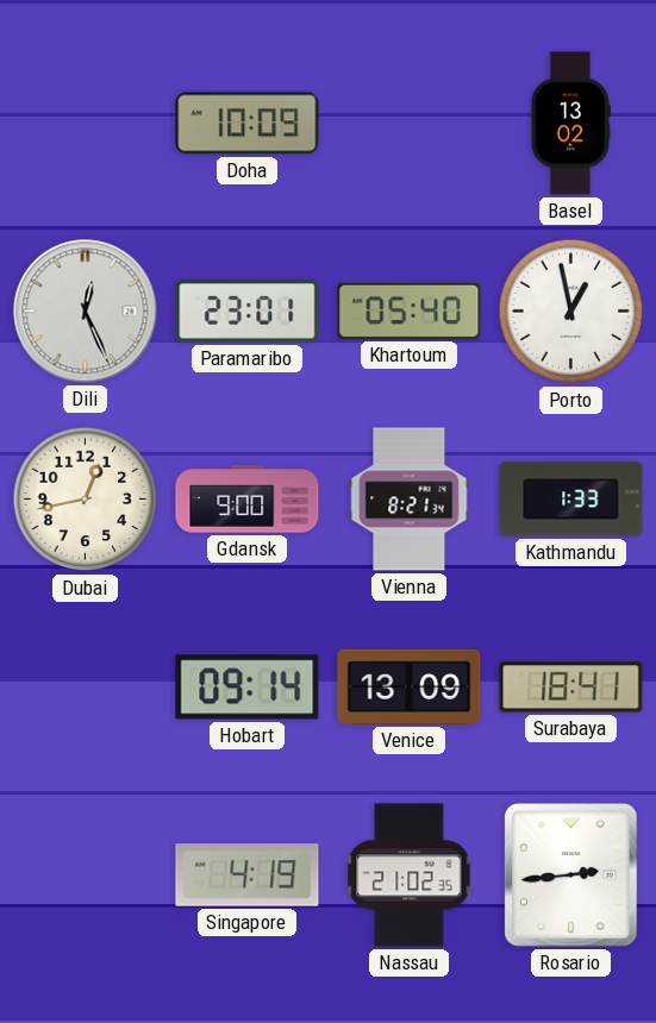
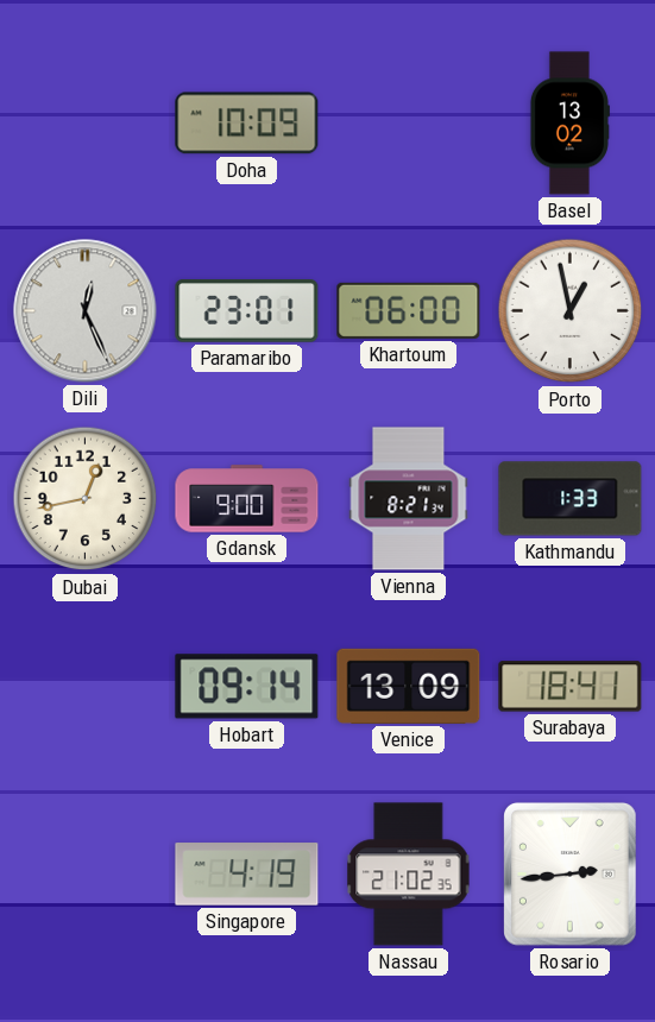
Khartoum: 05:40 -> 06:00
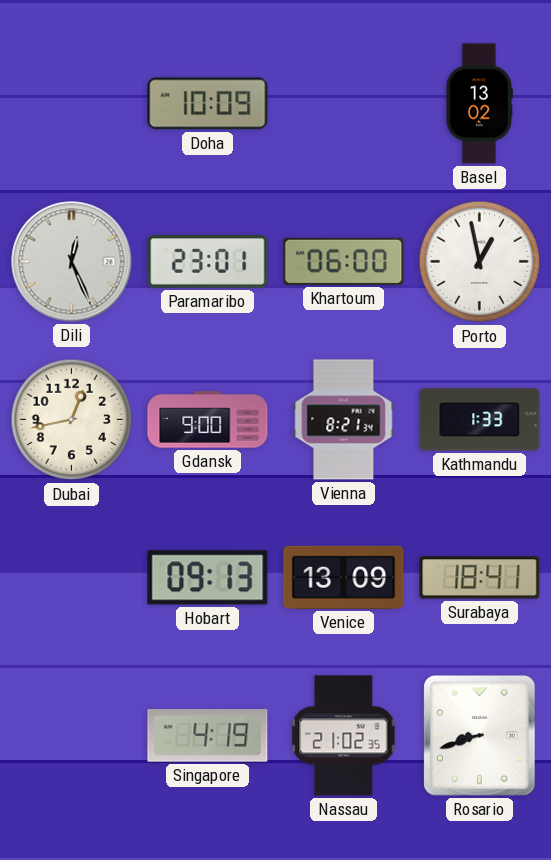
Hobart: 09:14 -> 09:13
Rosario: 2:44 -> 8:42
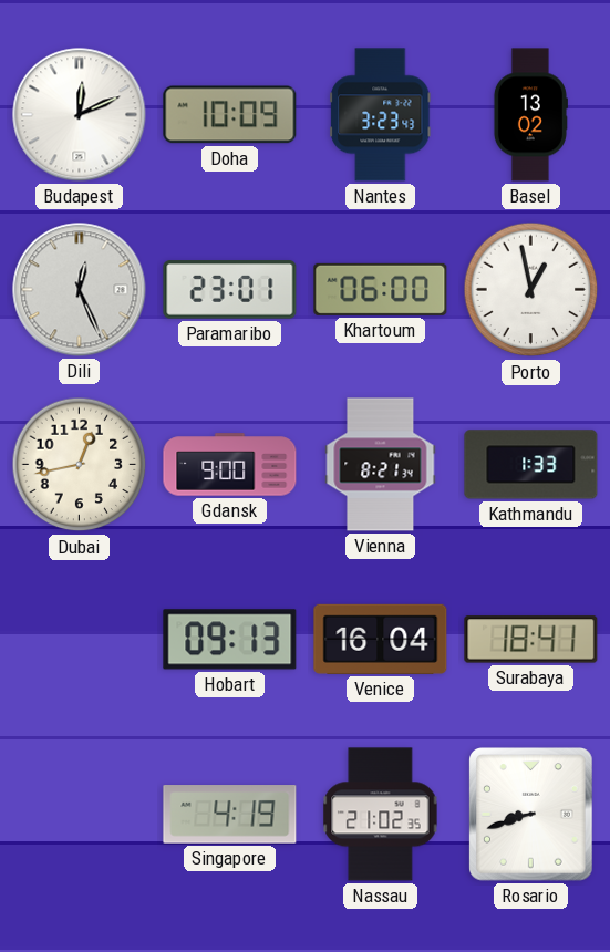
Budapest: none -> 12:11
Nantes: none -> 3:23
Venice: 13:09 -> 16:04
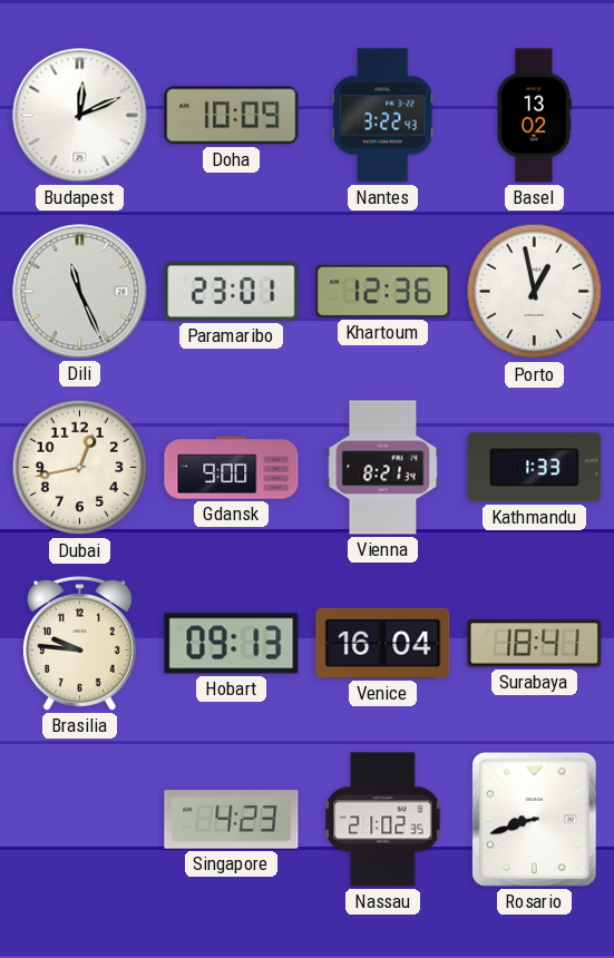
Nantes: 3:23 -> 3:22
Dili: 12:26 -> 11:26
Khartoum: 06:00 -> 12:36
Brasilia: none -> 9:46
Singapore: 4:19 -> 4:23
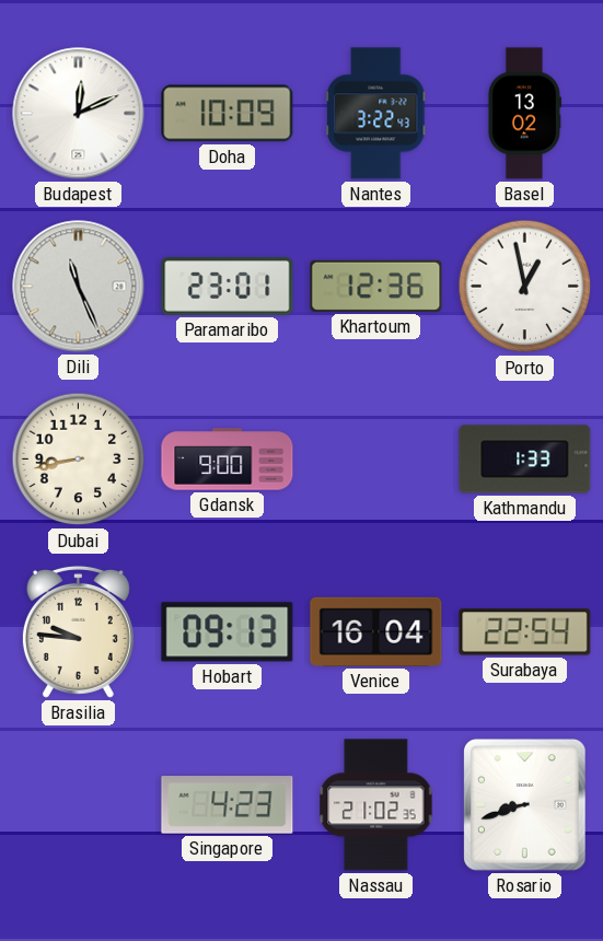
Dubai: 12:43 -> 8:43
Vienna: 8:21 -> none
Surabaya: 18:41 -> 22:54
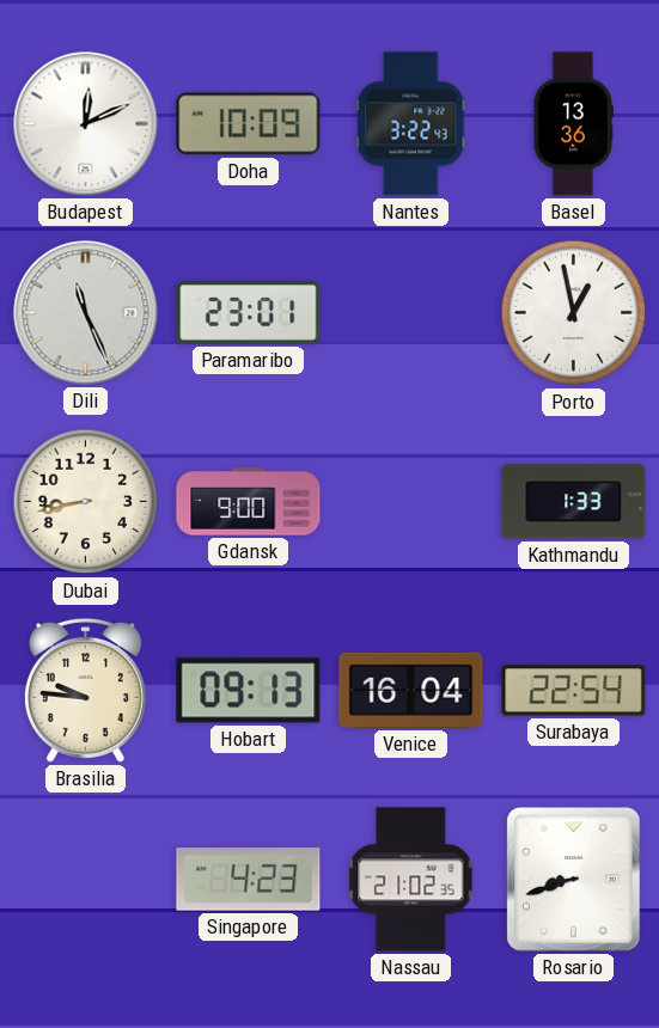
Basel: 13:02 -> 13:36
Khartoum: 12:36 -> none
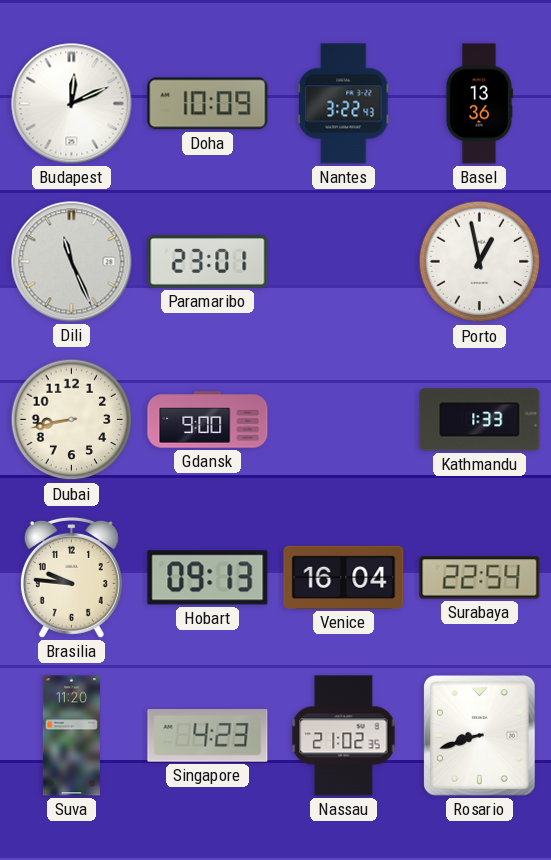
Suva: none -> 11:20
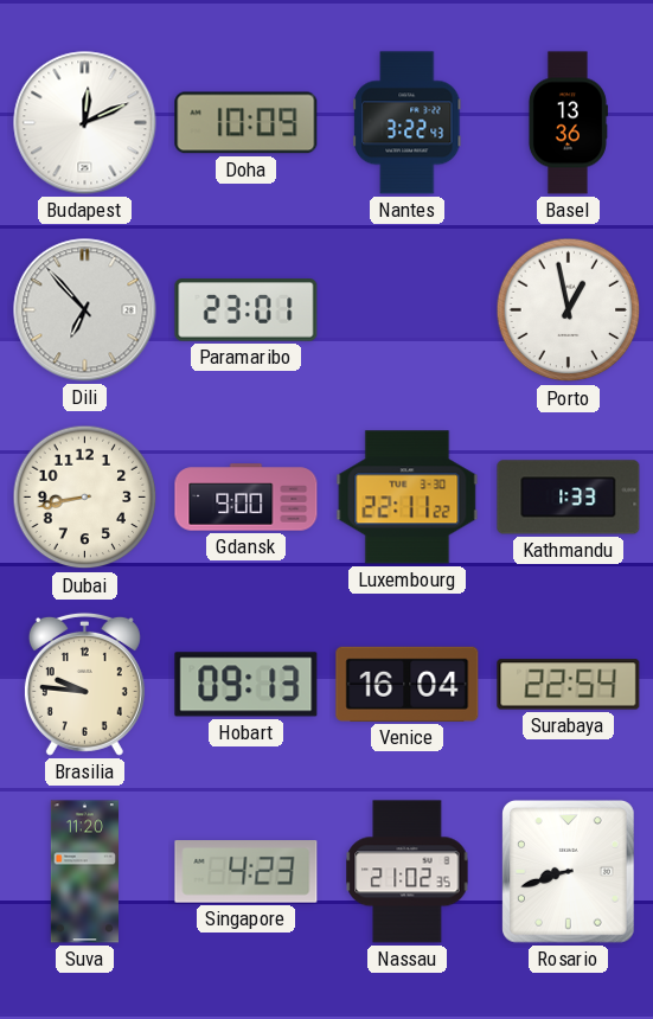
Dili: 11:26 -> 6:53
Luxembourg: none -> 22:11
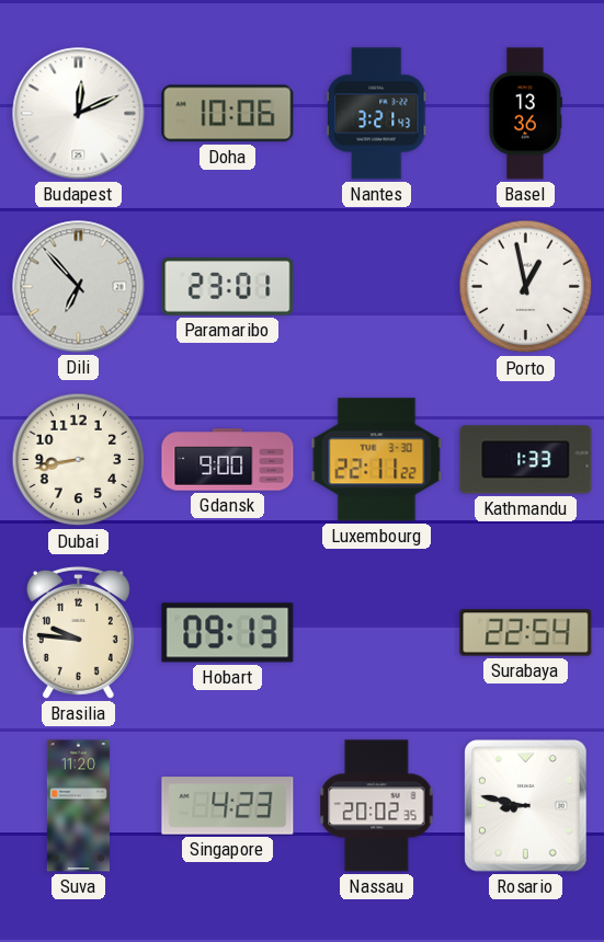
Doha: 10:09 -> 10:06
Nantes: 3:22 -> 3:21
Venice: 16:04 -> none
Nassau: 21:02 -> 20:02
Rosario: 8:42 -> 8:47
